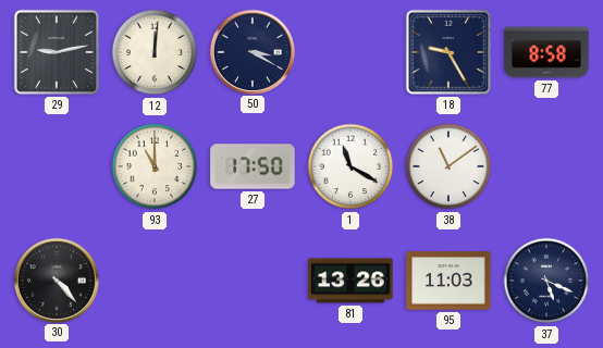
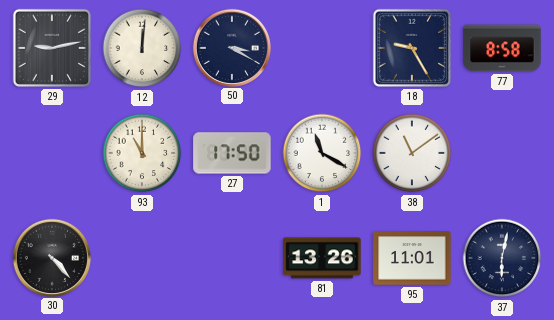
95: 11:03 -> 11:01
37: 5:19 -> 6:02
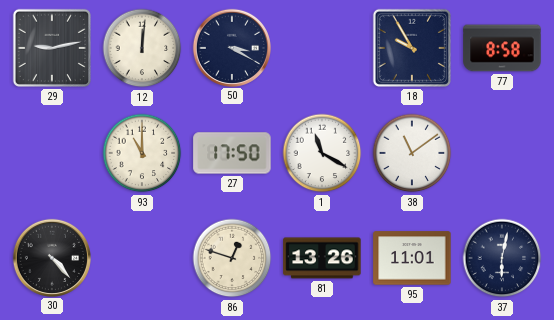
18: 9:25 -> 9:55
86: none -> 12:48
